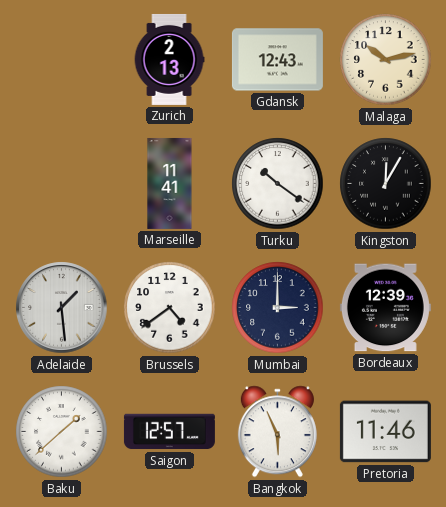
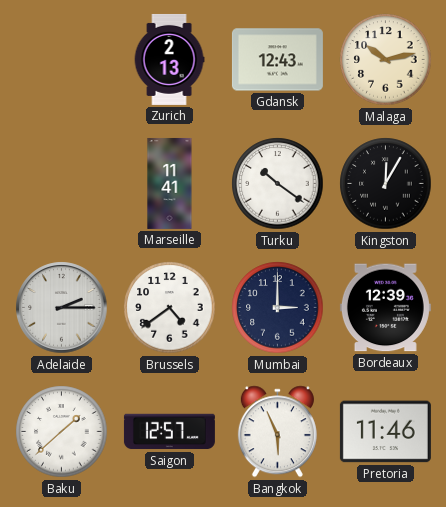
Adelaide: 1:29 -> 2:15
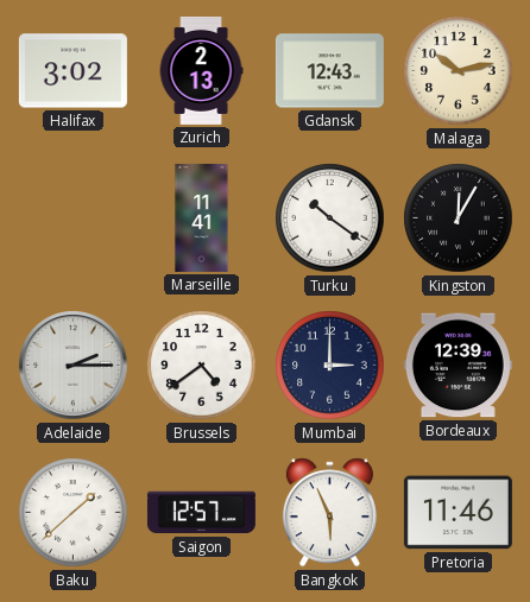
Halifax: none -> 3:02
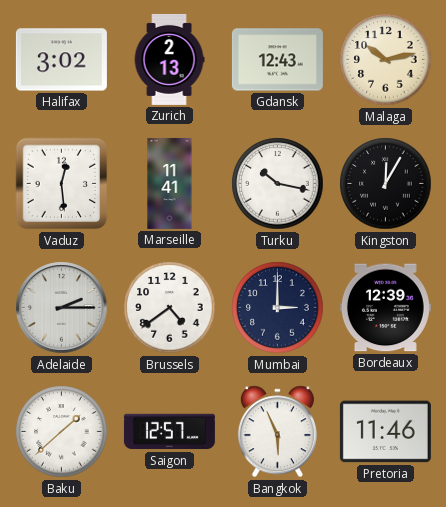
Vaduz: none -> 12:29
Turku: 10:21 -> 10:17
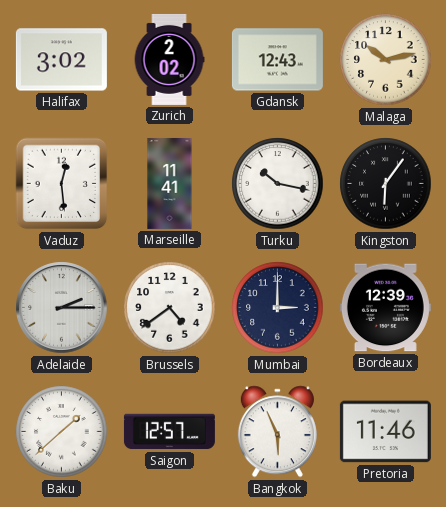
Zurich: 2:13 -> 2:02
Kingston: 12:05 -> 6:06
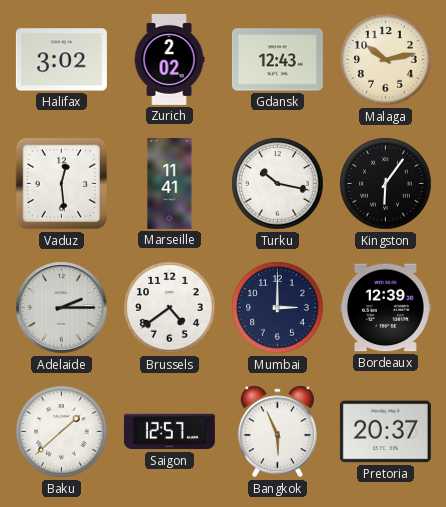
Pretoria: 11:46 -> 20:37
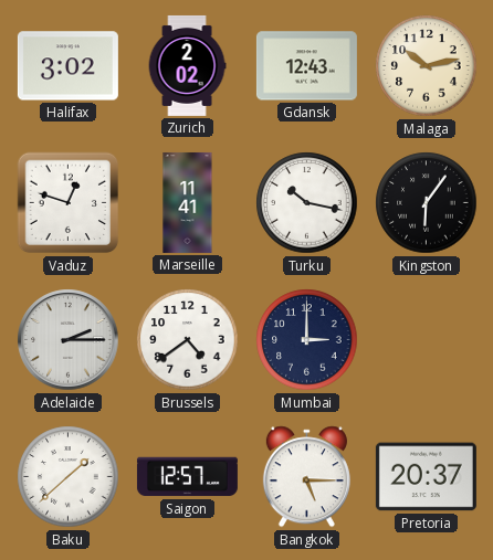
Vaduz: 12:29 -> 12:48
Bordeaux: 12:39 -> none
Bangkok: 5:56 -> 5:15
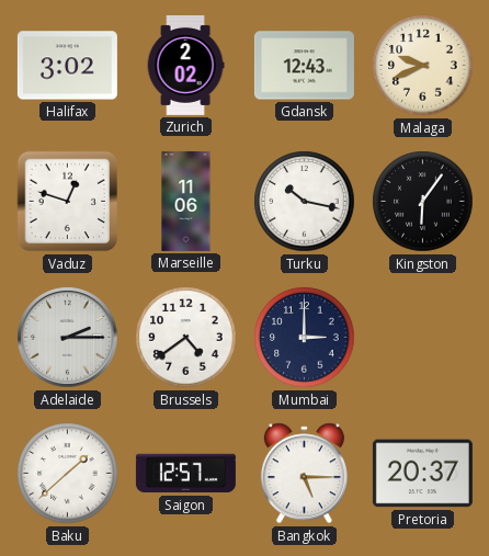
Malaga: 10:13 -> 9:41
Marseille: 11:41 -> 11:06
